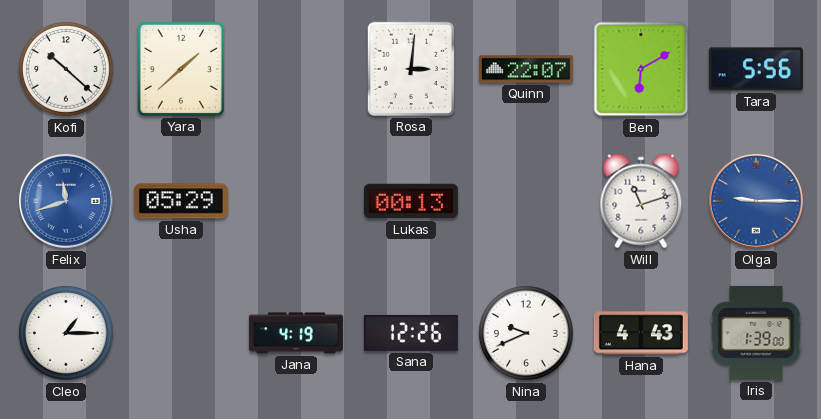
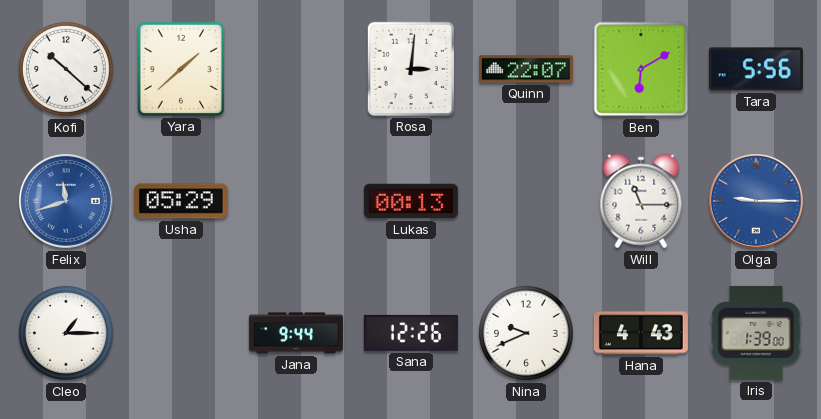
Will: 11:12 -> 11:15
Jana: 4:19 -> 9:44
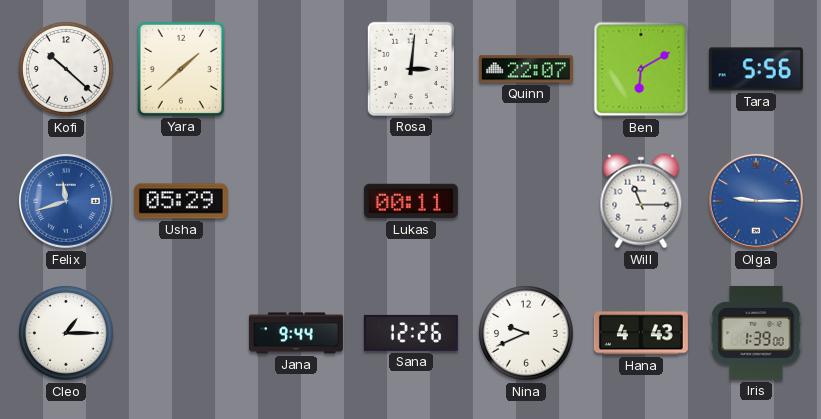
Lukas: 00:13 -> 00:11
